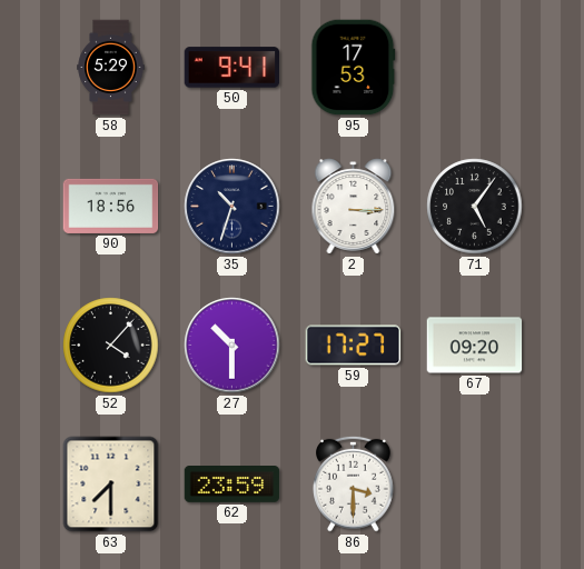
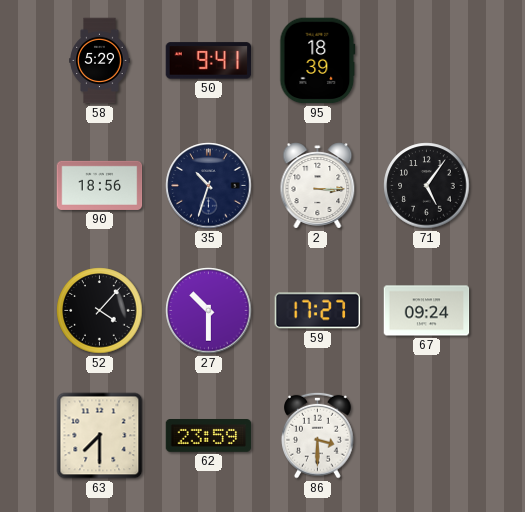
95: 17:53 -> 18:39
67: 09:20 -> 09:24
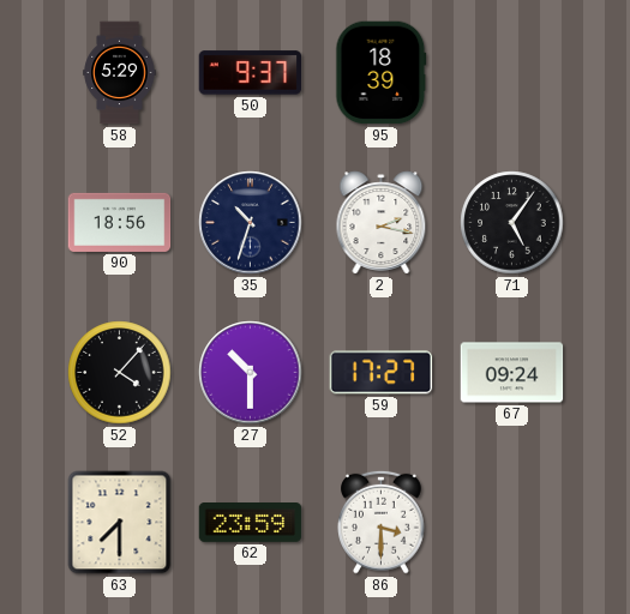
50: 9:41 -> 9:37
2: 3:15 -> 2:17
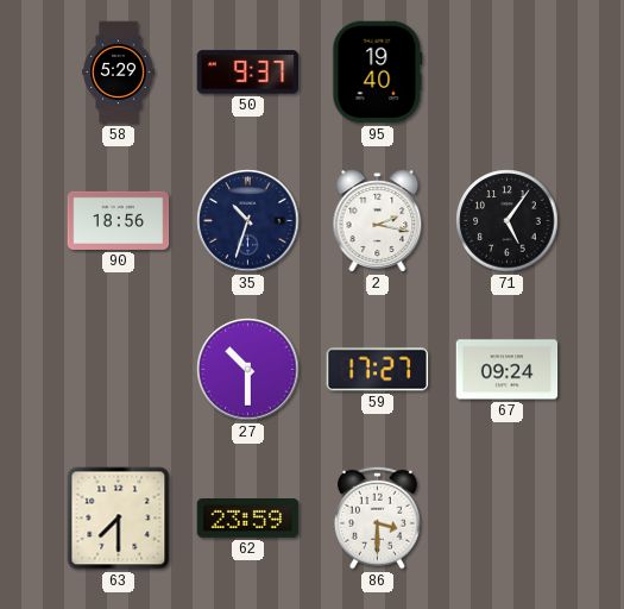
95: 18:39 -> 19:40
52: 4:07 -> none
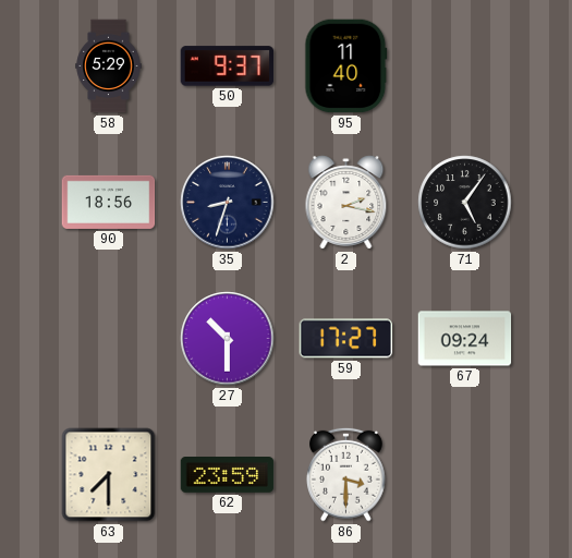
95: 19:40 -> 11:40
35: 10:33 -> 8:33
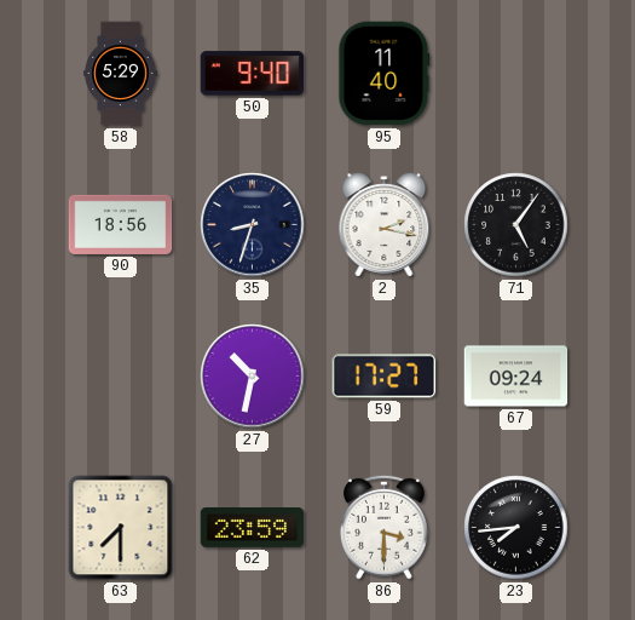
50: 9:37 -> 9:40
27: 10:30 -> 10:32
23: none -> 7:44
